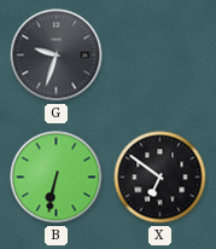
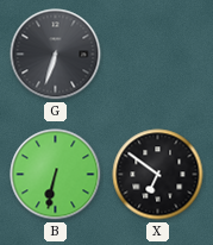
G: 9:33 -> 6:33
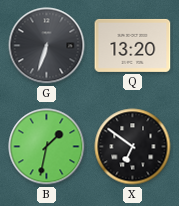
Q: none -> 13:20
B: 6:32 -> 1:32
